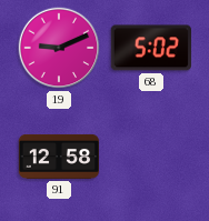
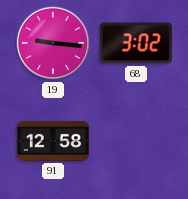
19: 9:11 -> 9:16
68: 5:02 -> 3:02
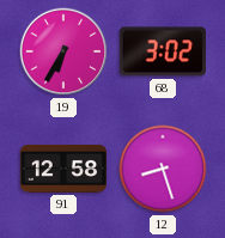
19: 9:16 -> 6:35
12: none -> 8:27
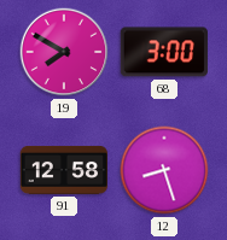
19: 6:35 -> 7:50
68: 3:02 -> 3:00
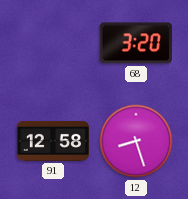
19: 7:50 -> none
68: 3:00 -> 3:20
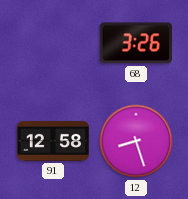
68: 3:20 -> 3:26
